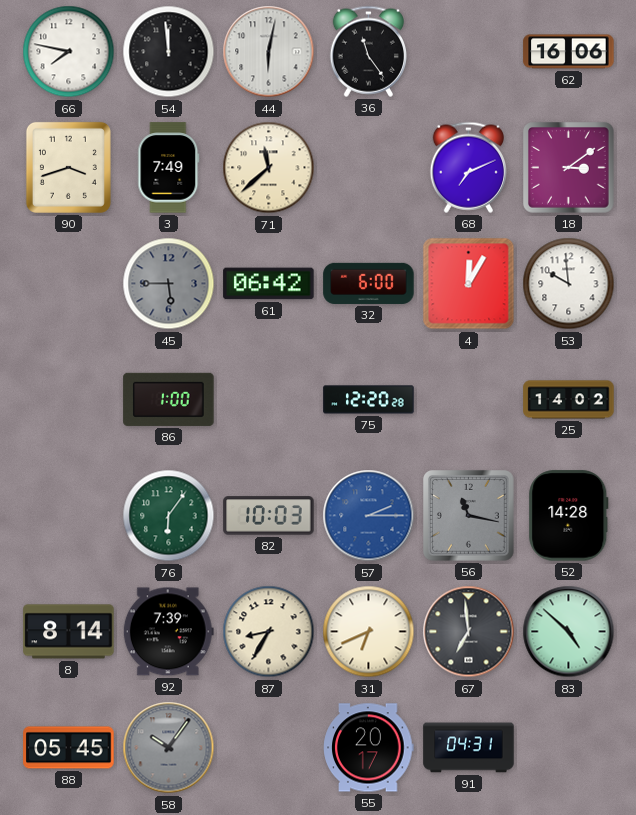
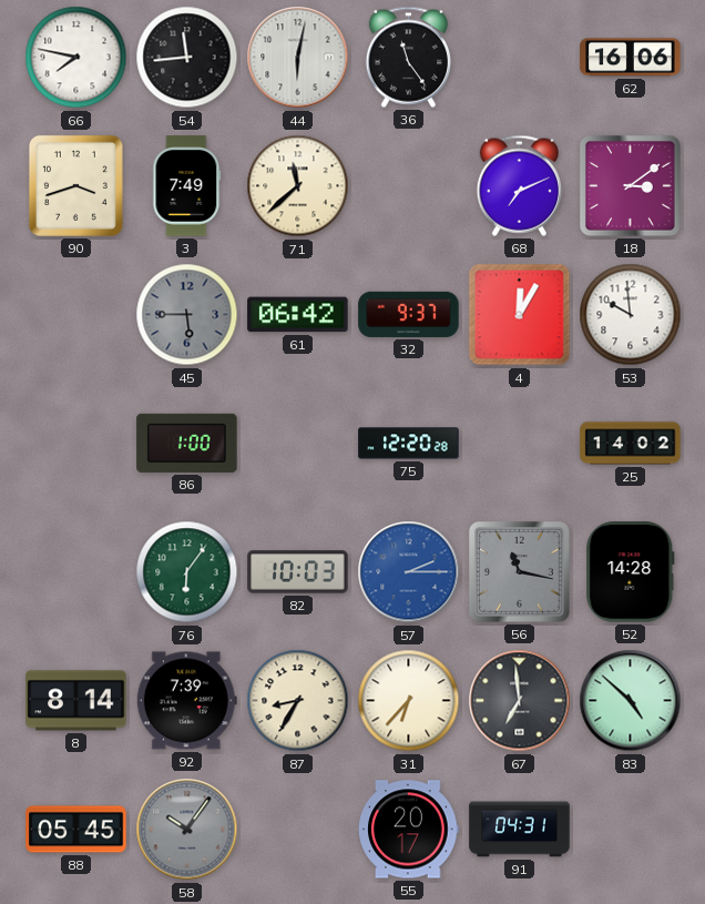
54: 11:59 -> 11:44
32: 6:00 -> 9:37
31: 6:41 -> 6:37
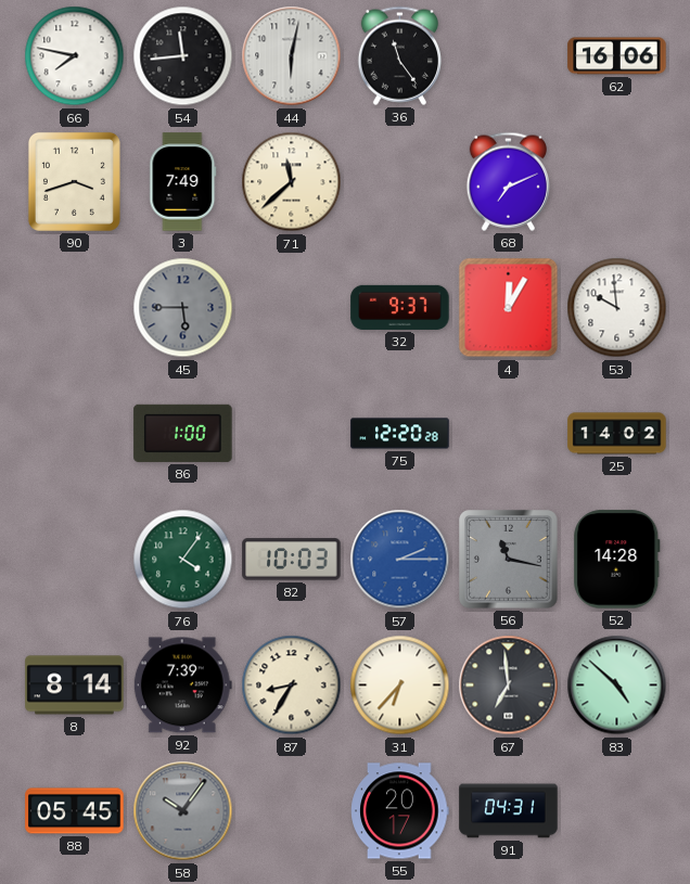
18: 3:09 -> none
61: 06:42 -> none
76: 6:06 -> 4:06
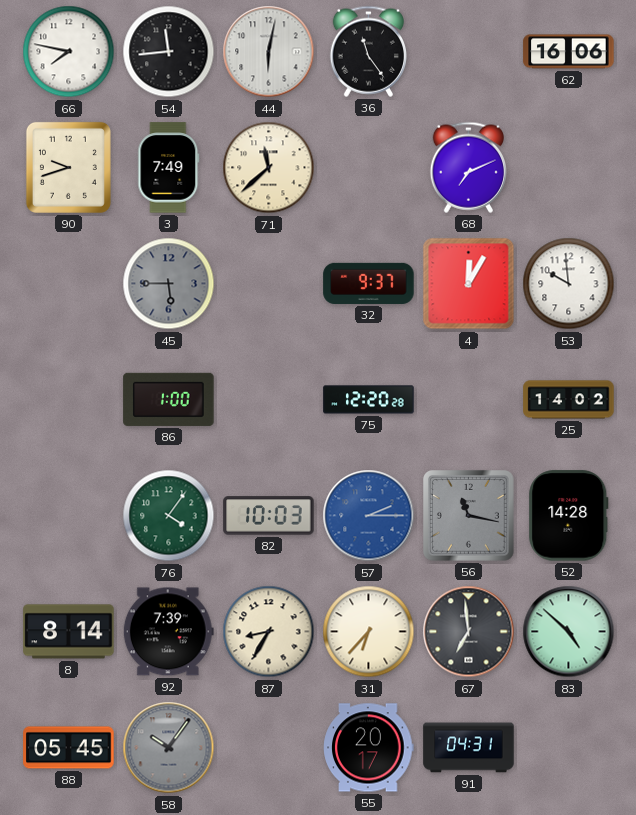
90: 3:42 -> 9:42
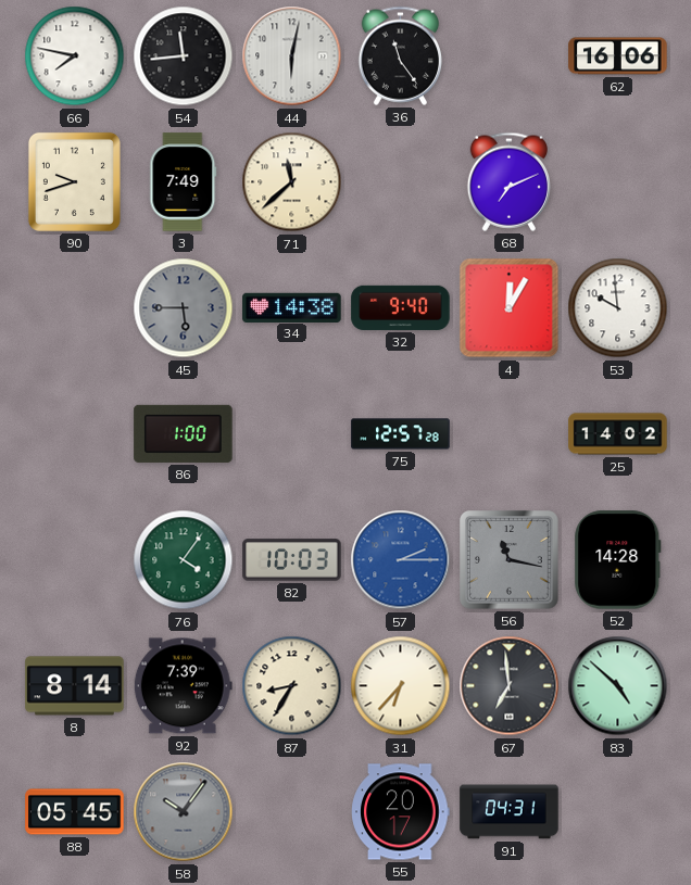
34: none -> 14:38
32: 9:37 -> 9:40
75: 12:20 -> 12:57
